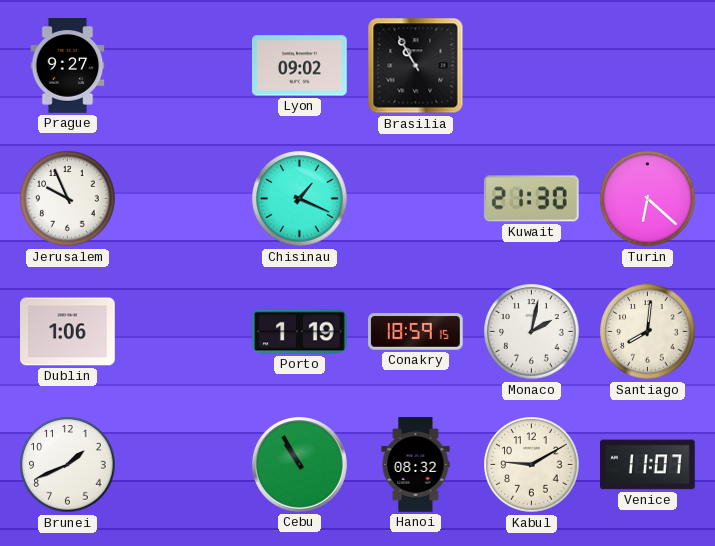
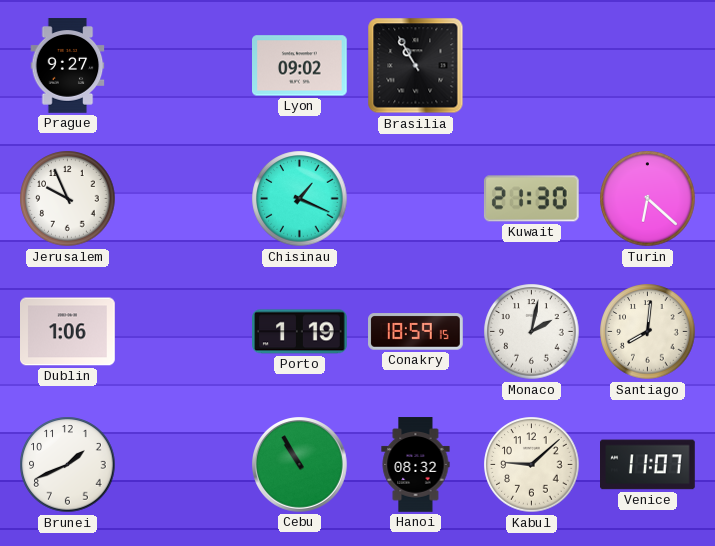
Kabul: 9:10 -> 9:08
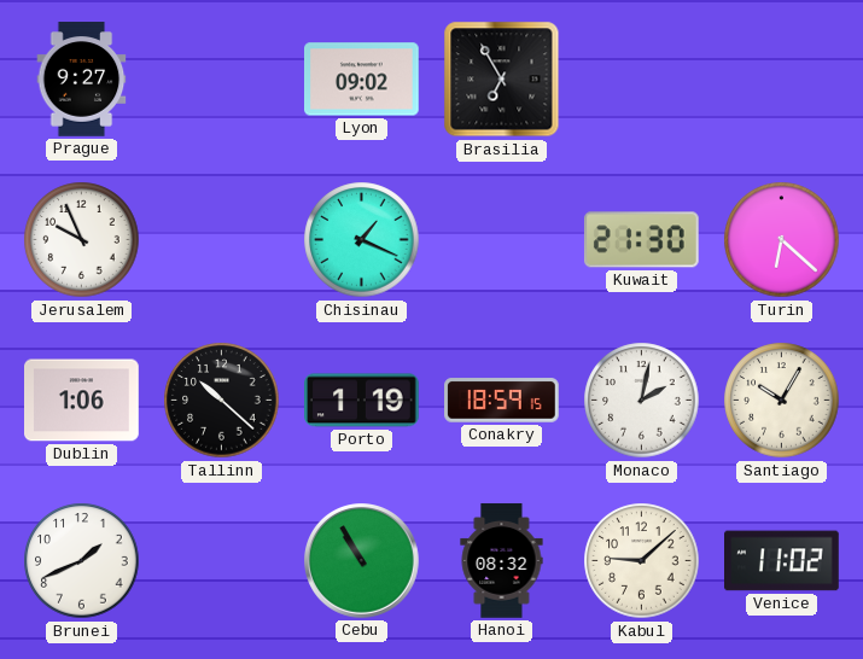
Brasilia: 10:55 -> 6:55
Tallinn: none -> 10:22
Santiago: 8:01 -> 10:05
Venice: 11:07 -> 11:02
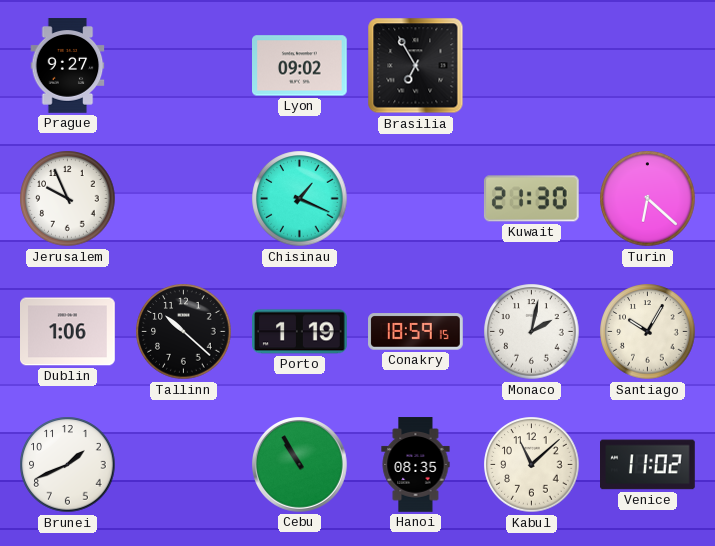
Hanoi: 08:32 -> 08:35
Kabul: 9:08 -> 11:08
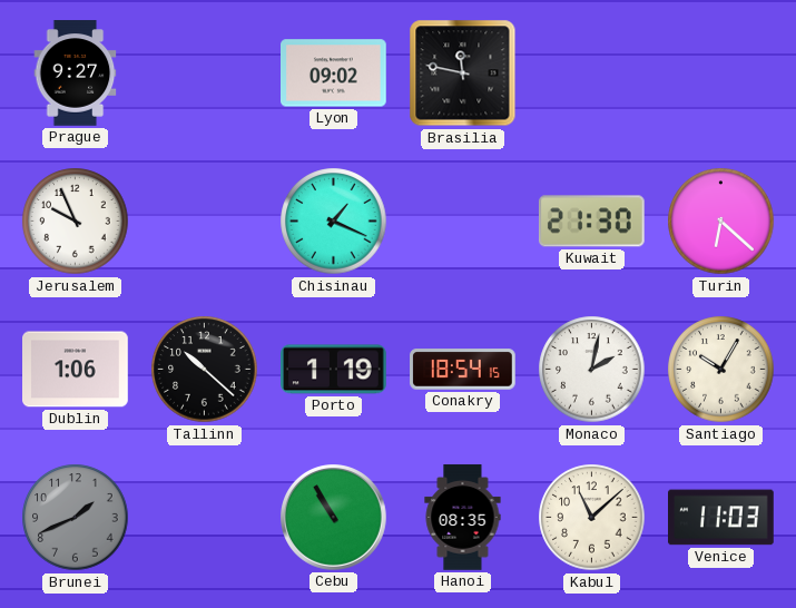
Brasilia: 6:55 -> 11:47
Conakry: 18:59 -> 18:54
Brunei dial: white -> grey
Venice: 11:02 -> 11:03
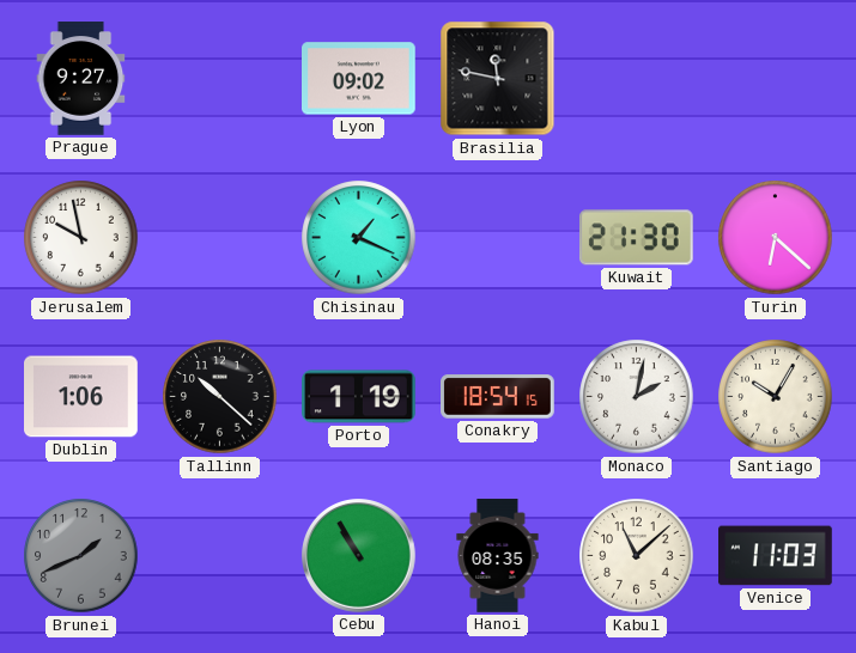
Jerusalem: 9:56 -> 9:58
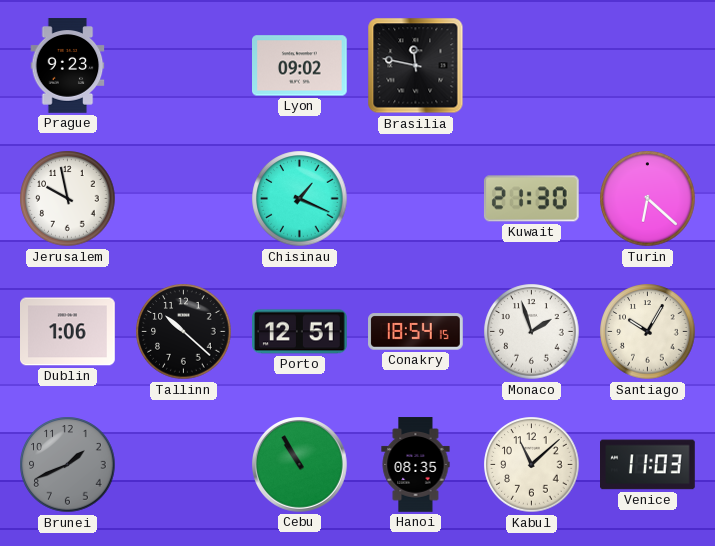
Prague: 9:27 -> 9:23
Porto: 1:19 -> 12:51
Monaco: 2:02 -> 1:57
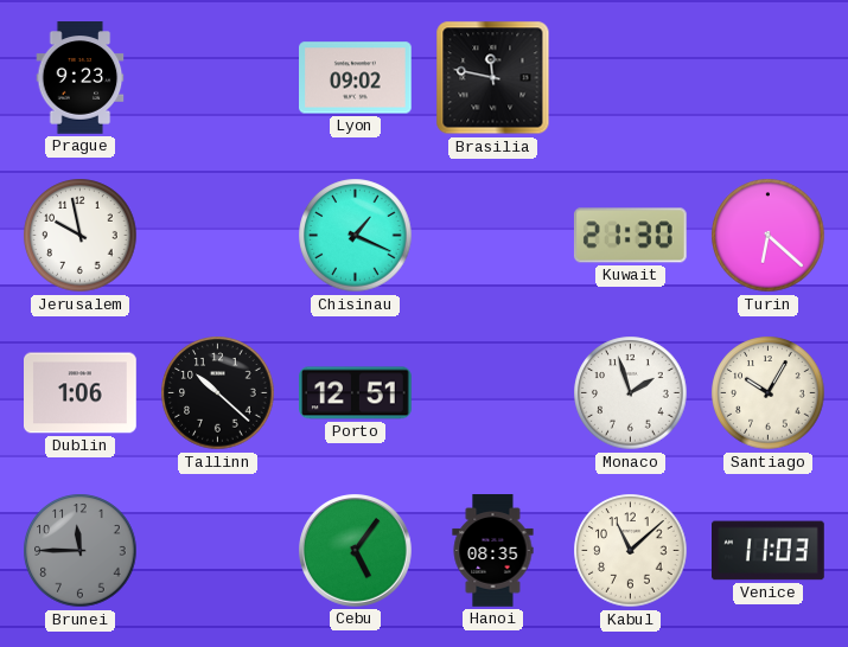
Conakry: 18:54 -> none
Brunei: 1:41 -> 11:45
Cebu: 10:55 -> 5:06
